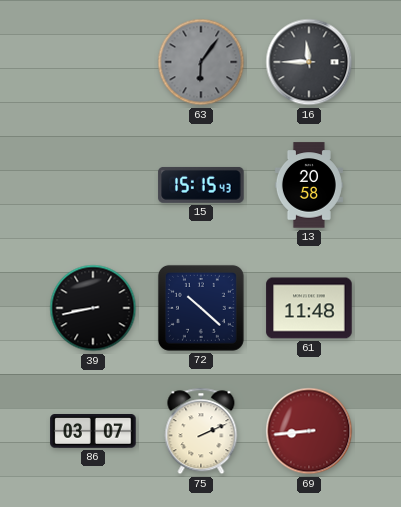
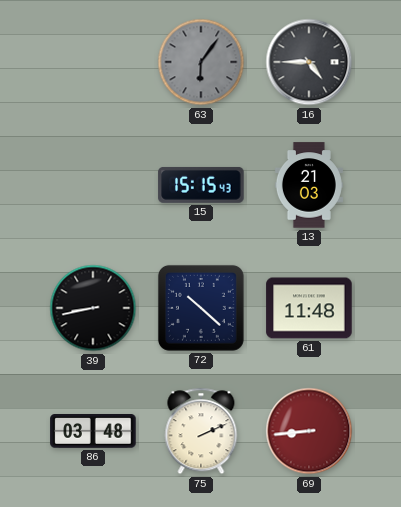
16: 11:45 -> 4:45
13: 20:58 -> 21:03
86: 03:07 -> 03:48
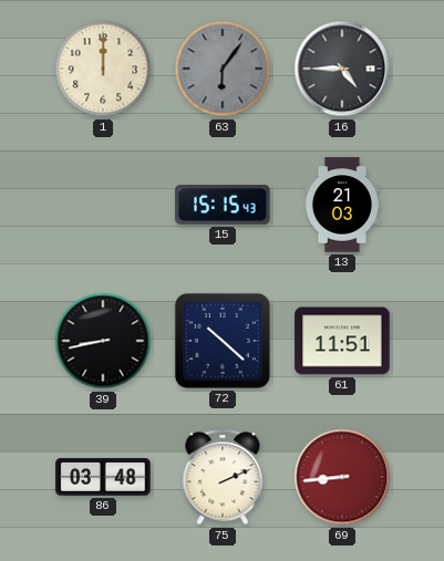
1: none -> 12:00
61: 11:48 -> 11:51
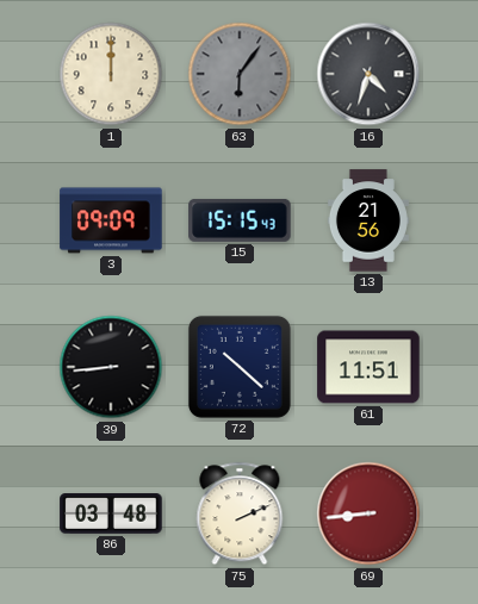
16: 4:45 -> 4:33
3: none -> 09:09
13: 21:03 -> 21:56
39: 8:43 -> 8:44
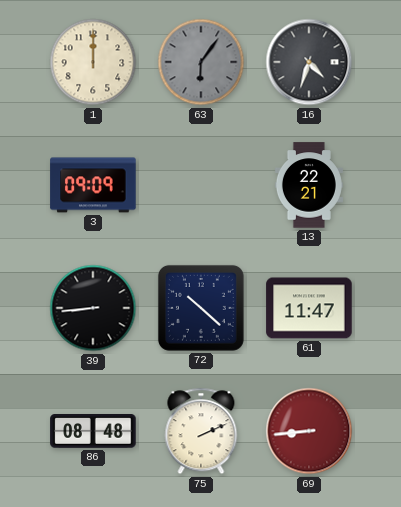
15: 15:15 -> none
13: 21:56 -> 22:21
61: 11:51 -> 11:47
86: 03:48 -> 08:48
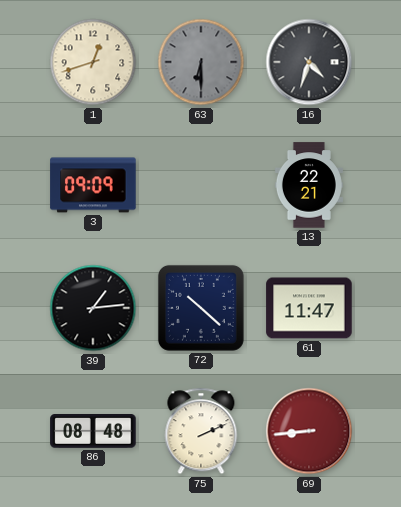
1: 12:00 -> 12:42
63: 6:06 -> 6:30
39: 8:44 -> 1:14
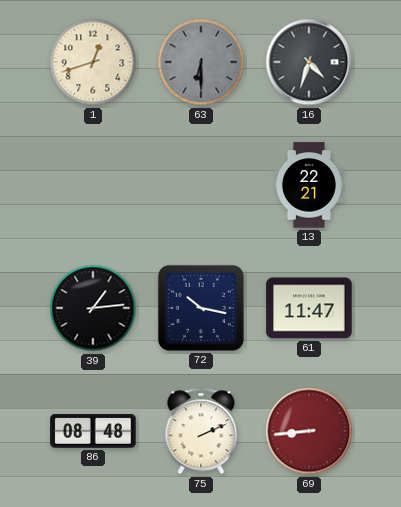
3: 09:09 -> none
72: 10:22 -> 10:17
